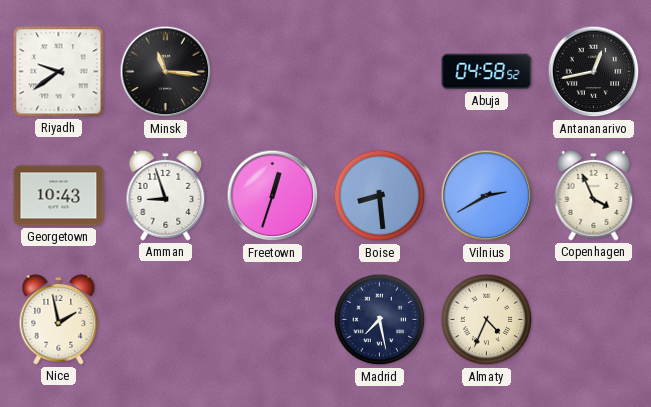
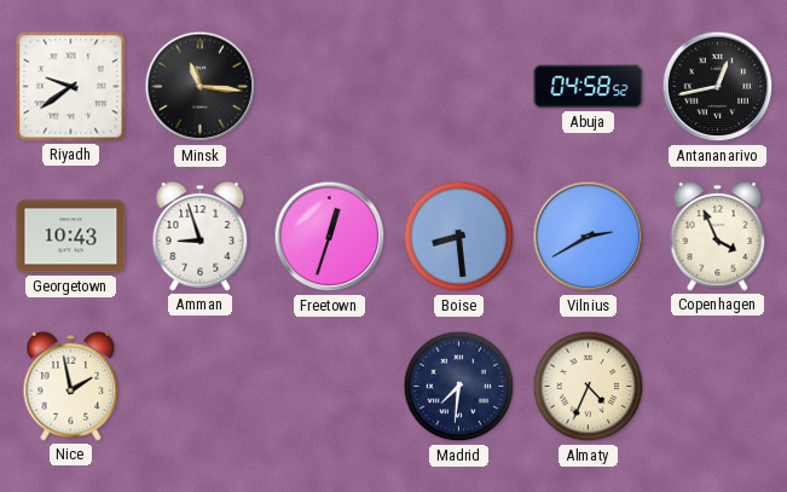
Madrid: 7:28 -> 7:31
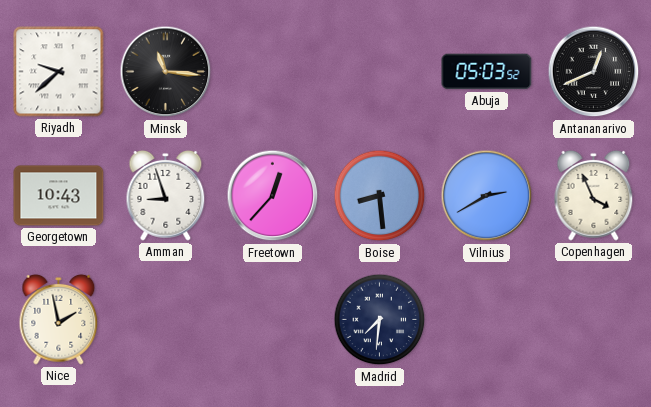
Riyadh: 9:39 -> 9:38
Abuja: 04:58 -> 05:03
Antananarivo: 12:43 -> 12:41
Freetown: 12:33 -> 12:37
Almaty: 4:34 -> none
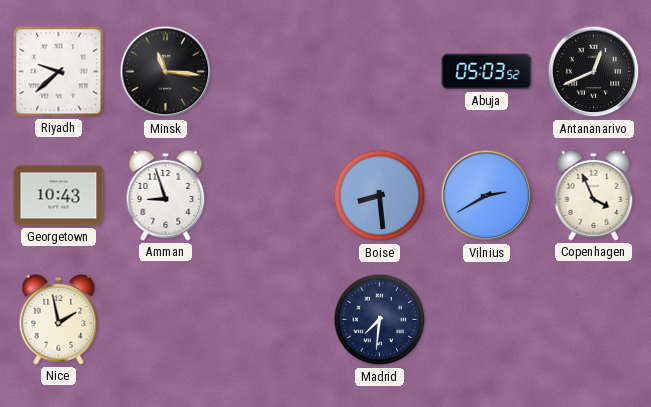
Freetown: 12:37 -> none
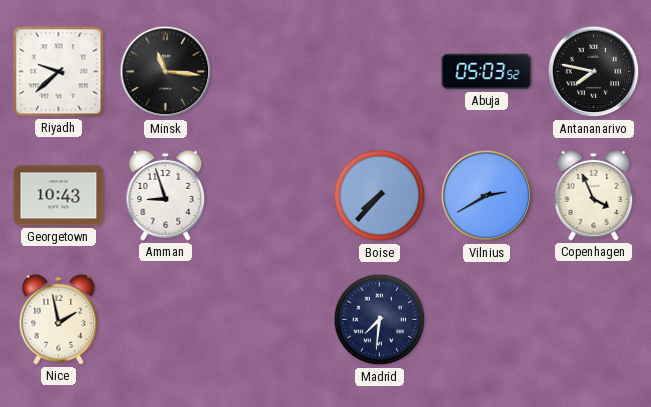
Antananarivo: 12:41 -> 7:47
Boise: 8:29 -> 7:37
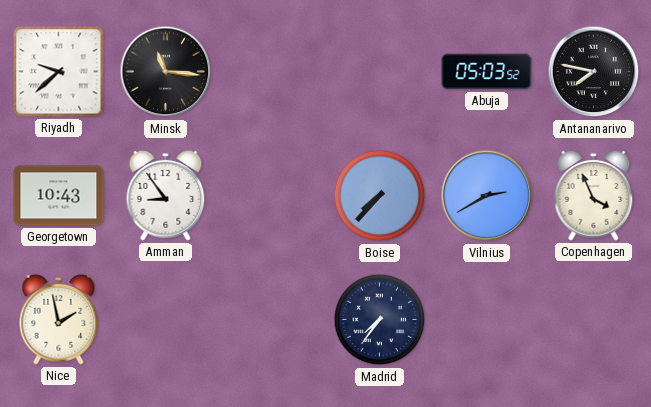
Amman: 8:57 -> 8:54
Madrid: 7:31 -> 7:36
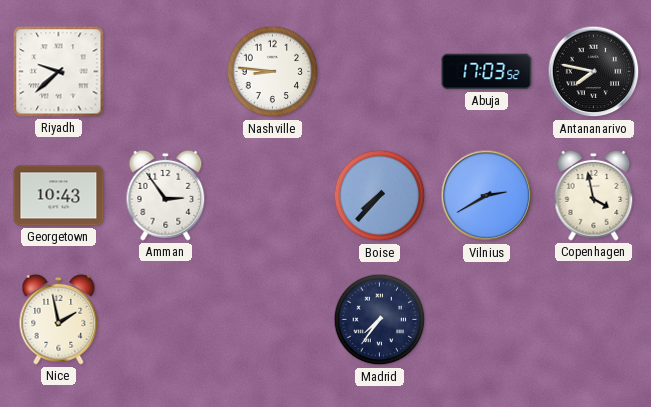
Minsk: 11:16 -> none
Nashville: none -> 8:46
Abuja: 05:03 -> 17:03
Amman: 8:54 -> 2:54
Copenhagen: 3:56 -> 3:58
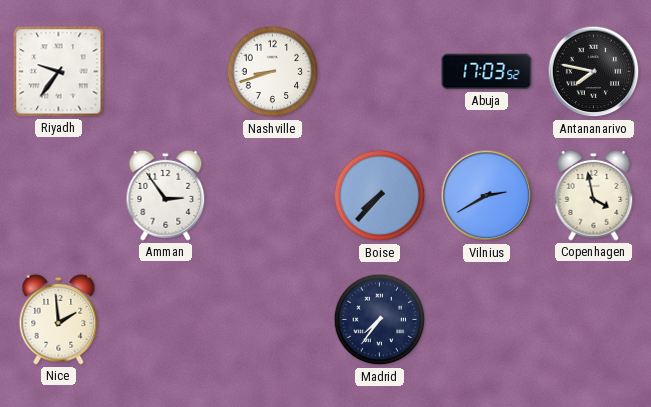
Riyadh: 9:38 -> 9:36
Nashville: 8:46 -> 8:42
Georgetown: 10:43 -> none
Nice: 1:58 -> 1:59
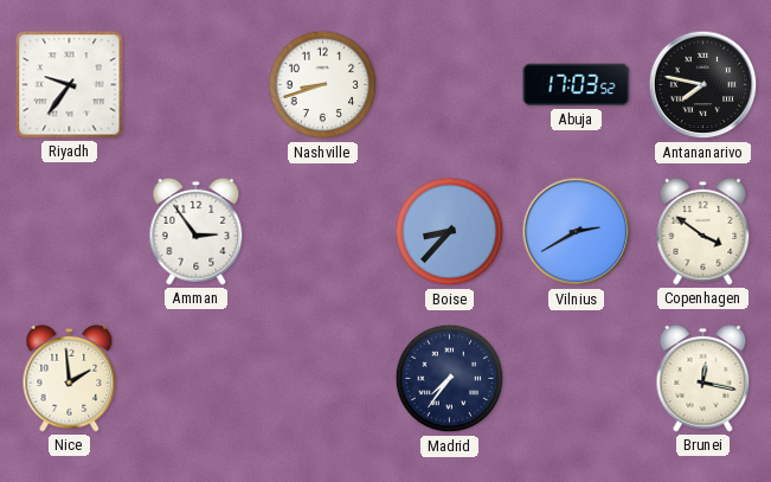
Boise: 7:37 -> 8:37
Copenhagen: 3:58 -> 3:51
Brunei: none -> 12:17
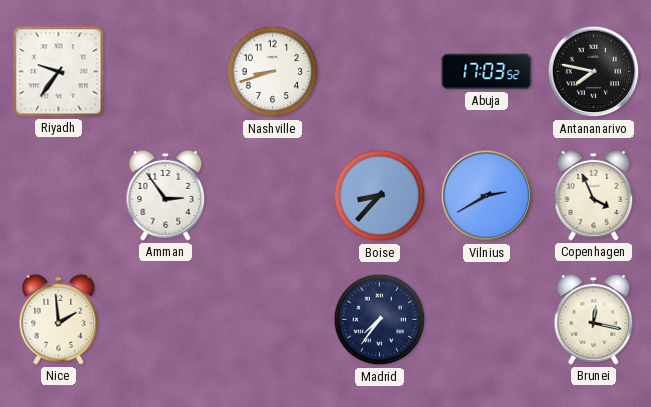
Copenhagen: 3:51 -> 3:56
